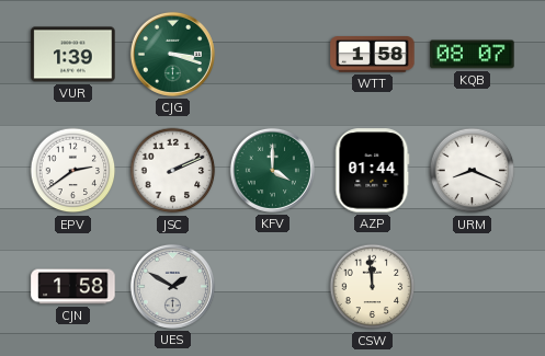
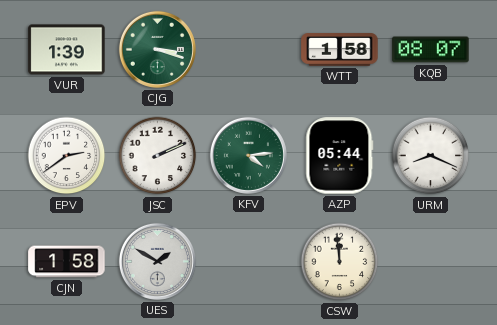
KFV: 4:00 -> 4:14
AZP: 01:44 -> 05:44
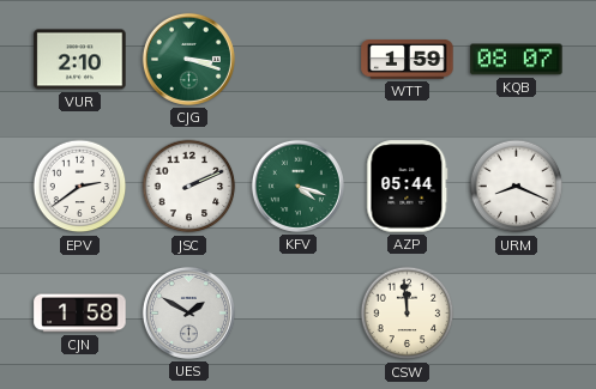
VUR: 1:39 -> 2:10
WTT: 1:58 -> 1:59
KFV: 4:14 -> 4:18
